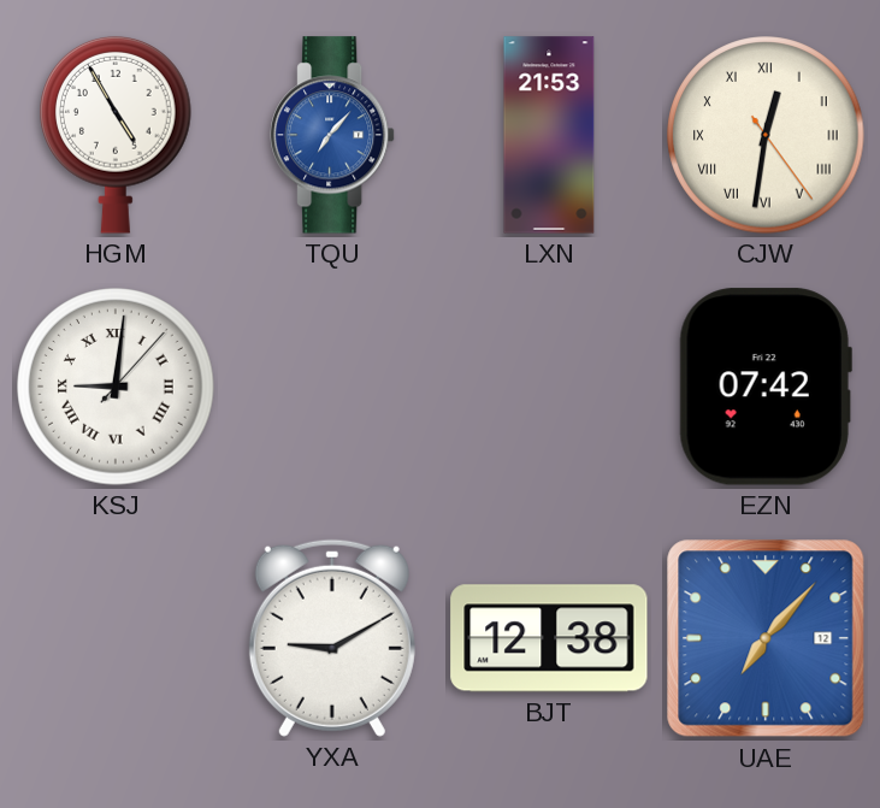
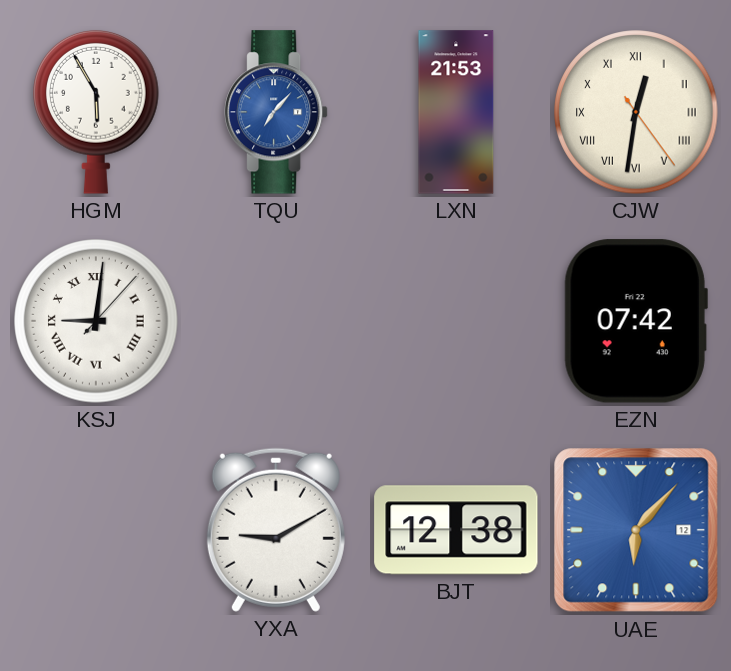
HGM: 4:55 -> 5:55
UAE: 7:07 -> 6:07
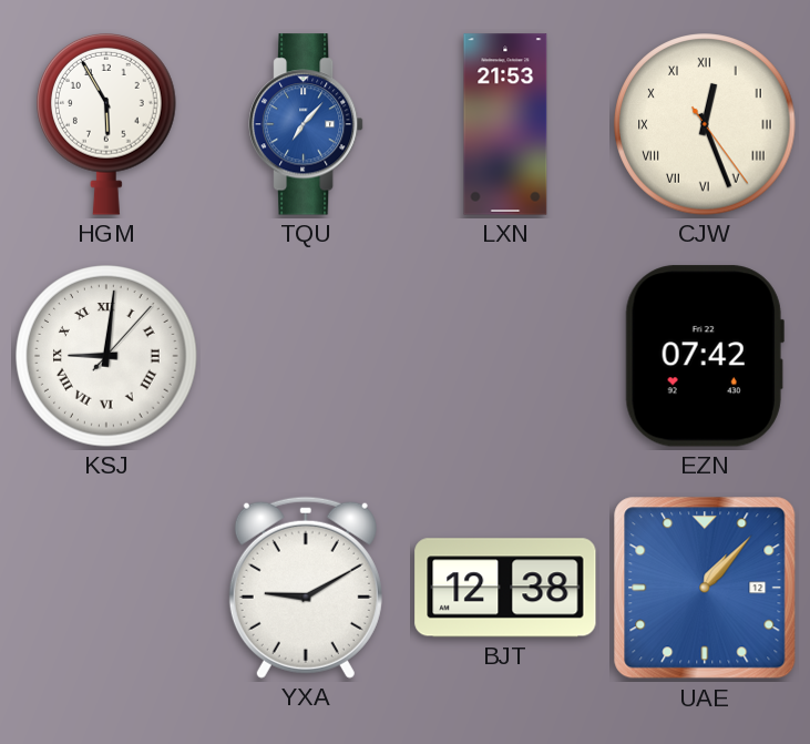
CJW: 12:31 -> 12:26
UAE: 6:07 -> 1:07
